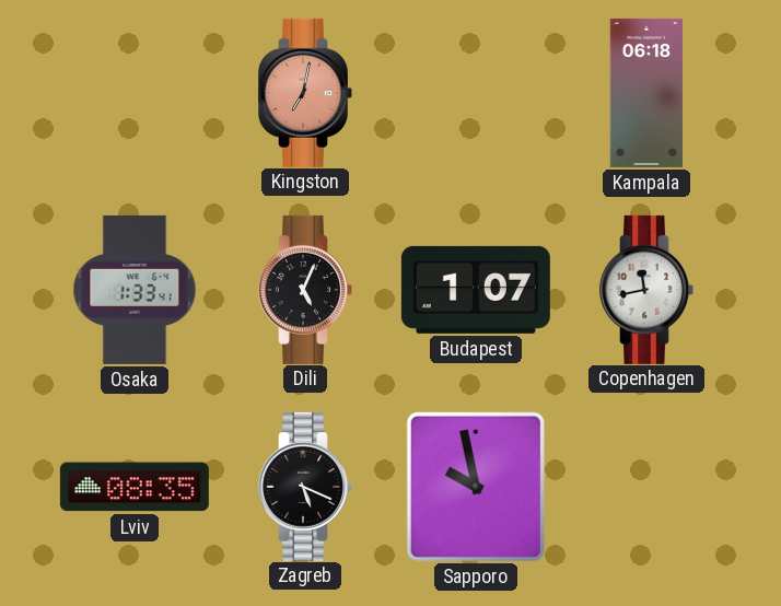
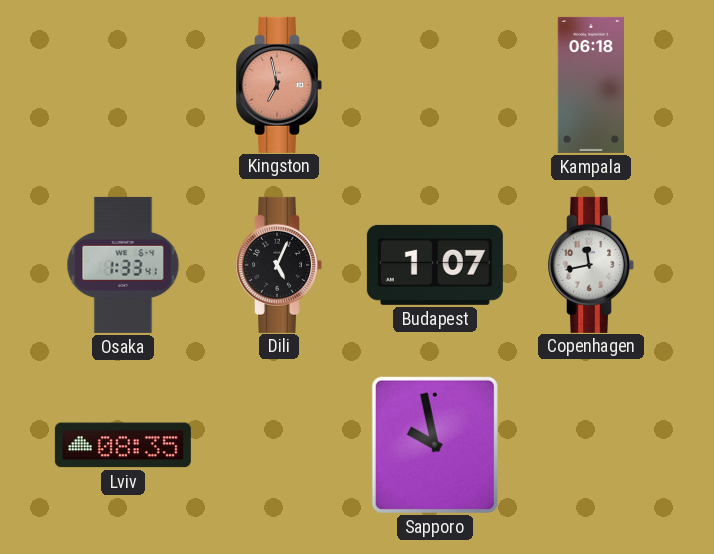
Kingston: 7:02 -> 6:58
Zagreb: 5:19 -> none
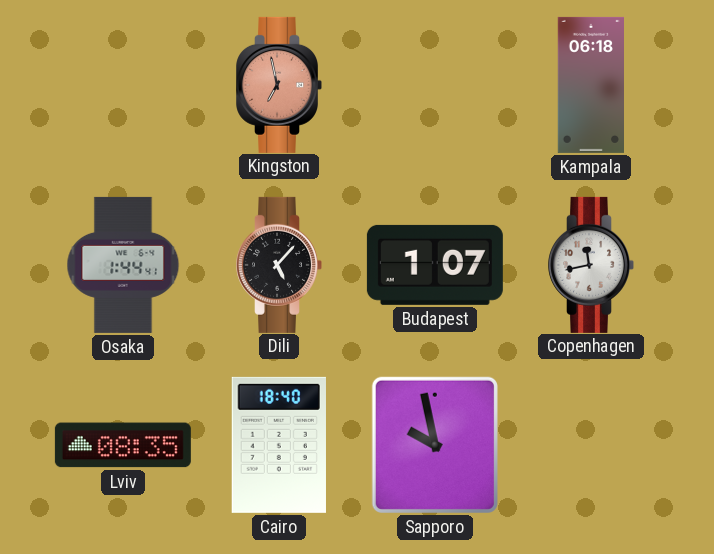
Osaka: 1:33 -> 1:44
Dili: 5:04 -> 5:07
Cairo: none -> 18:40
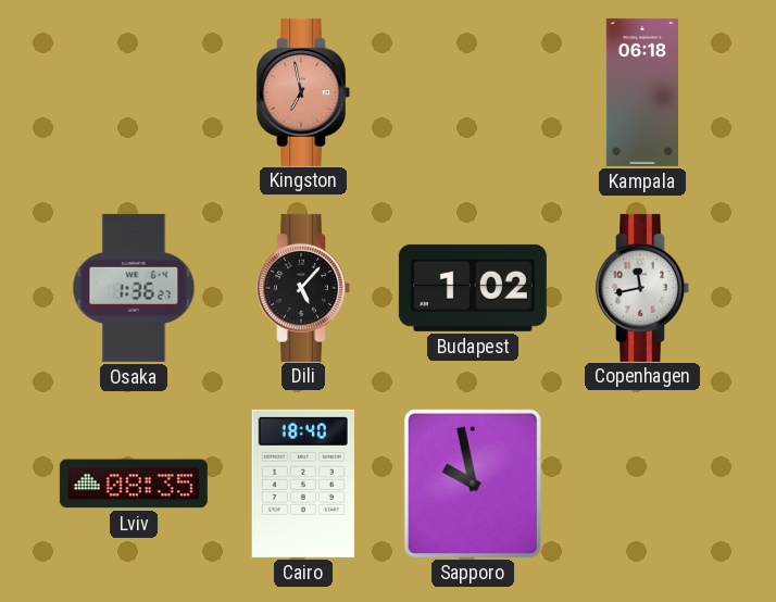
Osaka: 1:44 -> 1:36
Budapest: 1:07 -> 1:02
